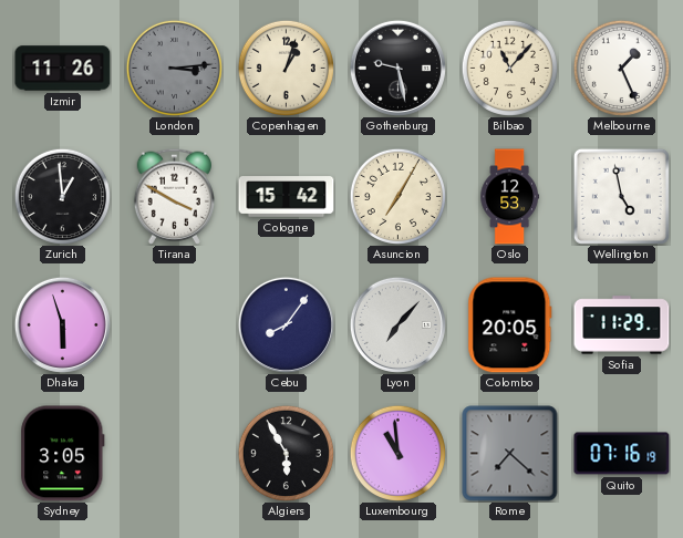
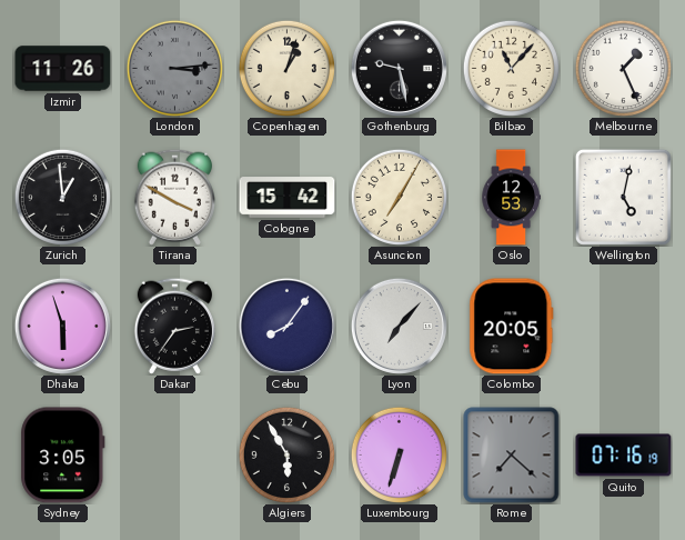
Wellington: 4:58 -> 5:02
Dakar: none -> 2:36
Sofia: 11:29 -> none
Luxembourg: 10:59 -> 6:33
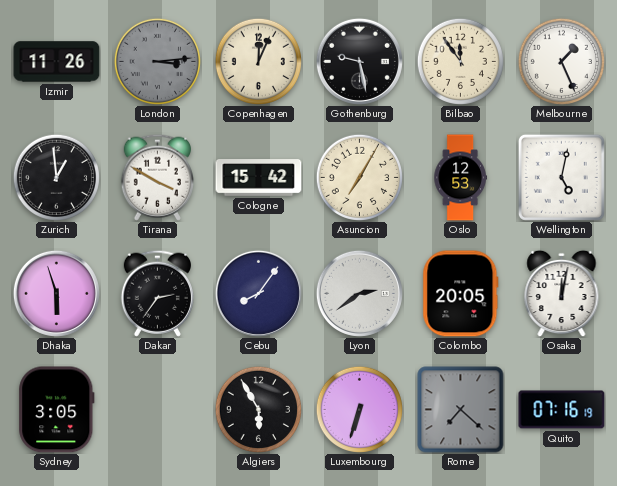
Copenhagen: 1:03 -> 12:04
Bilbao: 11:07 -> 11:54
Lyon: 7:07 -> 2:39
Osaka: none -> 12:02
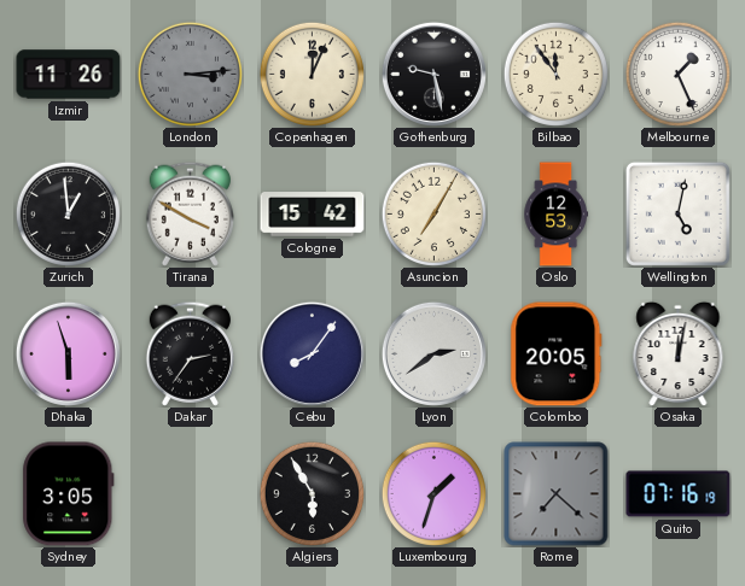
Luxembourg: 6:33 -> 1:33
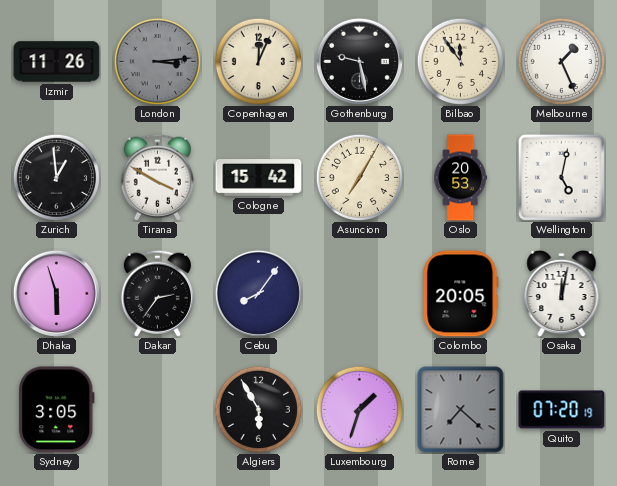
Oslo: 12:53 -> 20:53
Lyon: 2:39 -> none
Quito: 07:16 -> 07:20
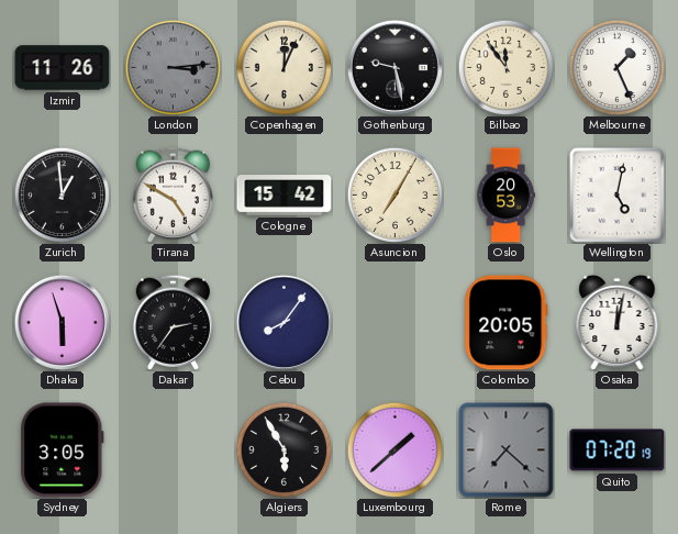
Tirana: 3:50 -> 4:50
Luxembourg: 1:33 -> 1:38
